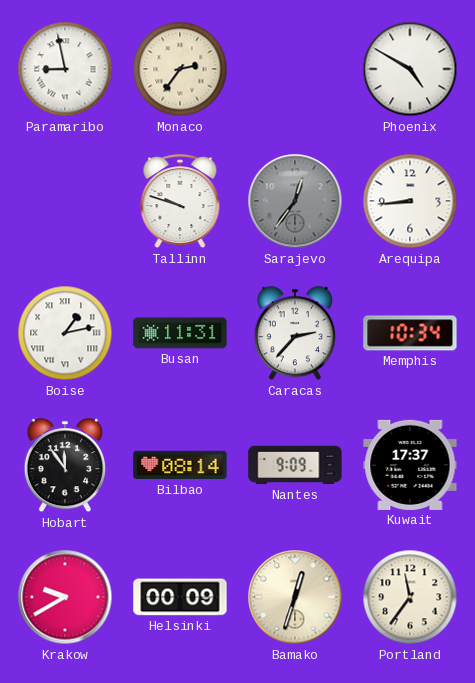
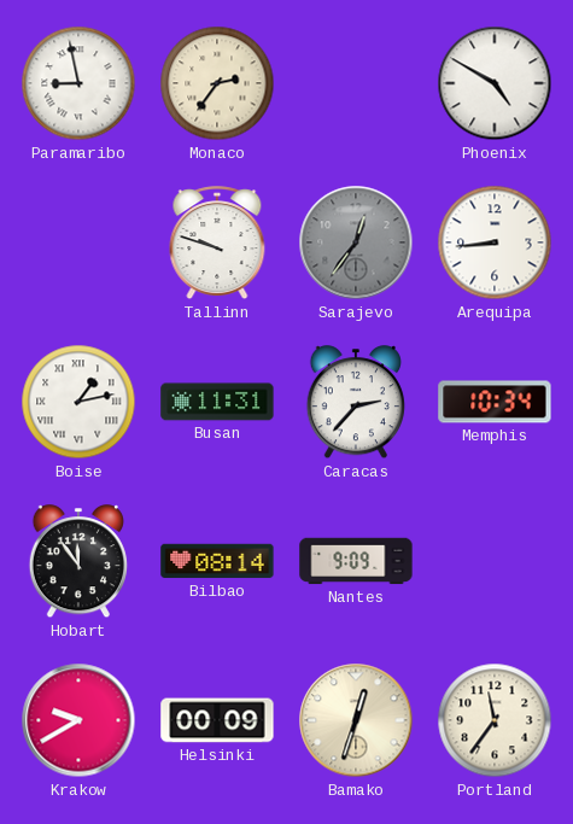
Kuwait: 17:37 -> none
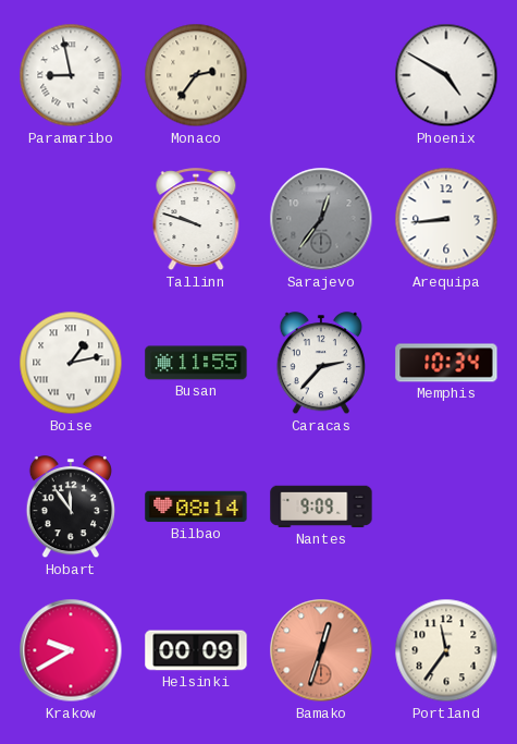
Busan: 11:31 -> 11:55
Bamako dial: cream -> salmon
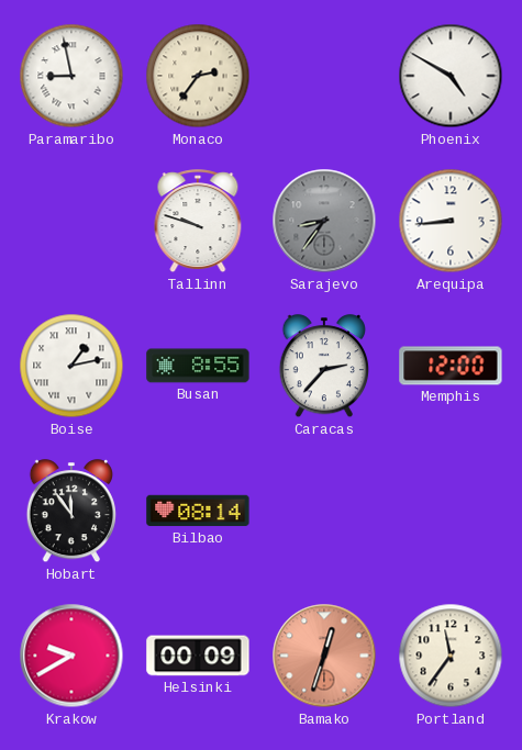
Sarajevo: 12:36 -> 8:36
Busan: 11:55 -> 8:55
Memphis: 10:34 -> 12:00
Nantes: 9:09 -> none
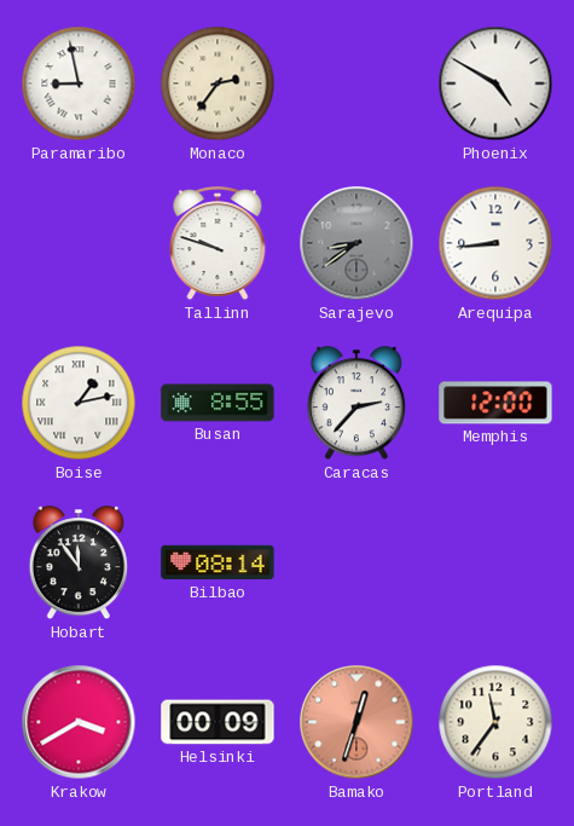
Sarajevo: 8:36 -> 8:39
Krakow: 9:40 -> 3:40
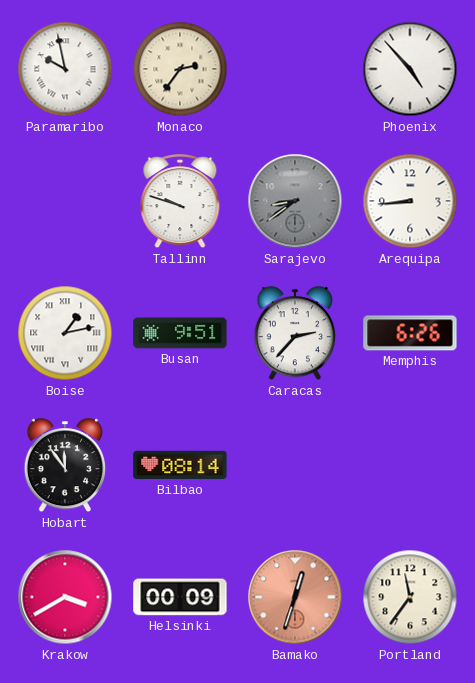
Paramaribo: 8:58 -> 9:58
Phoenix: 4:50 -> 4:53
Busan: 8:55 -> 9:51
Memphis: 12:00 -> 6:26
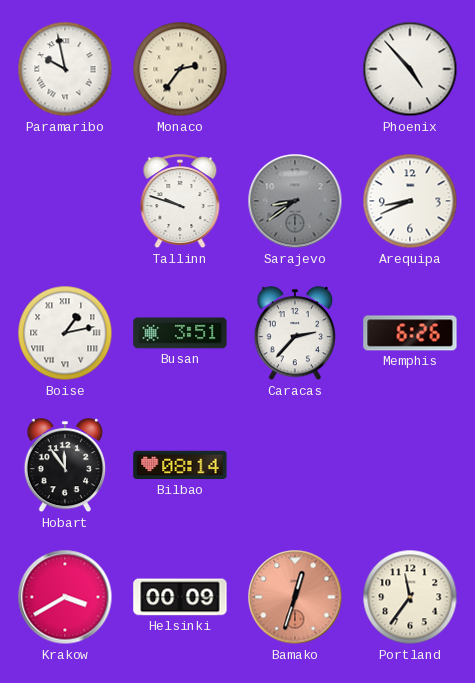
Arequipa: 8:44 -> 8:41
Busan: 9:51 -> 3:51
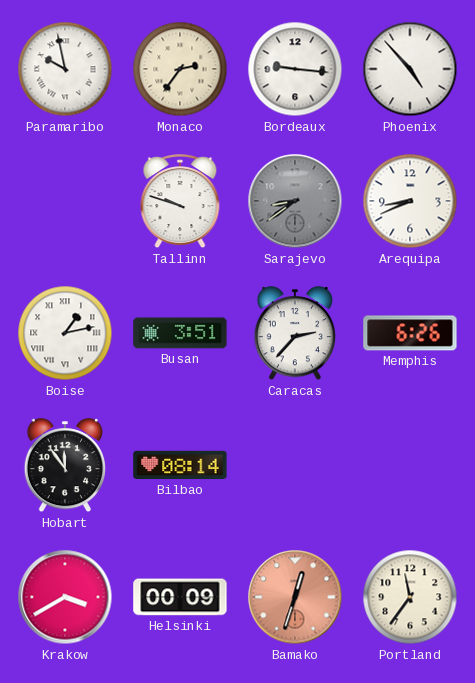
Bordeaux: none -> 9:16
